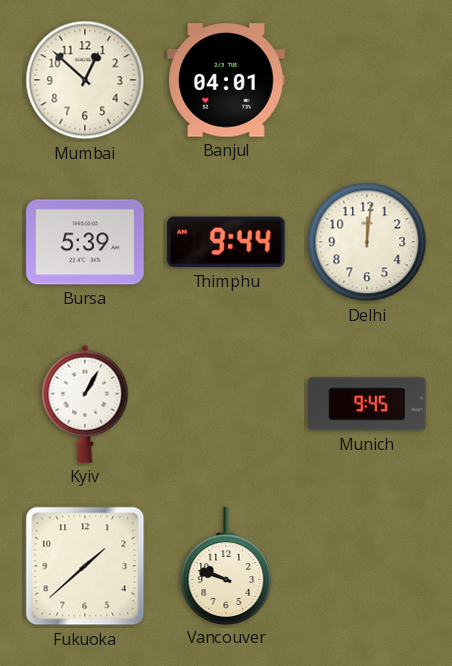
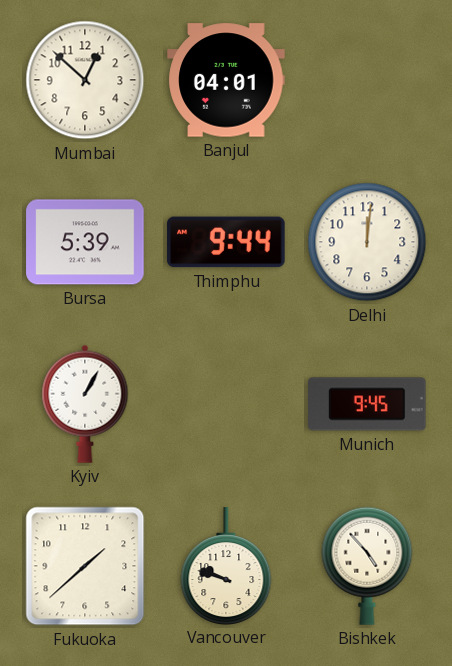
Bishkek: none -> 4:53
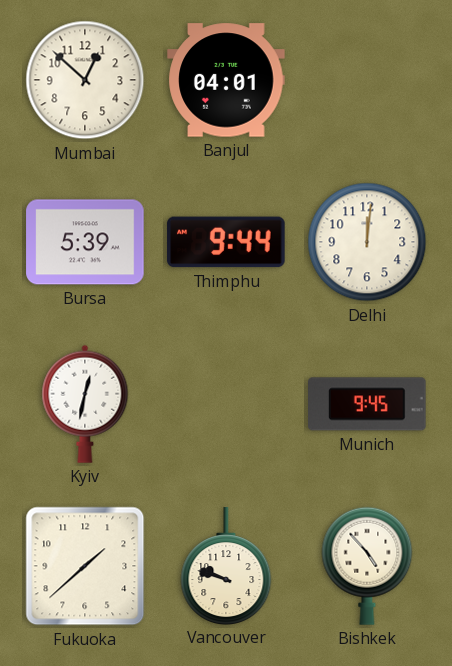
Kyiv: 1:05 -> 12:32
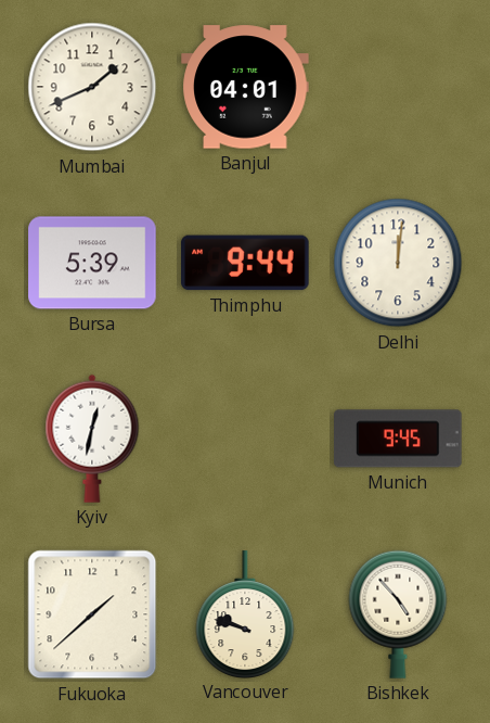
Mumbai: 12:52 -> 1:41
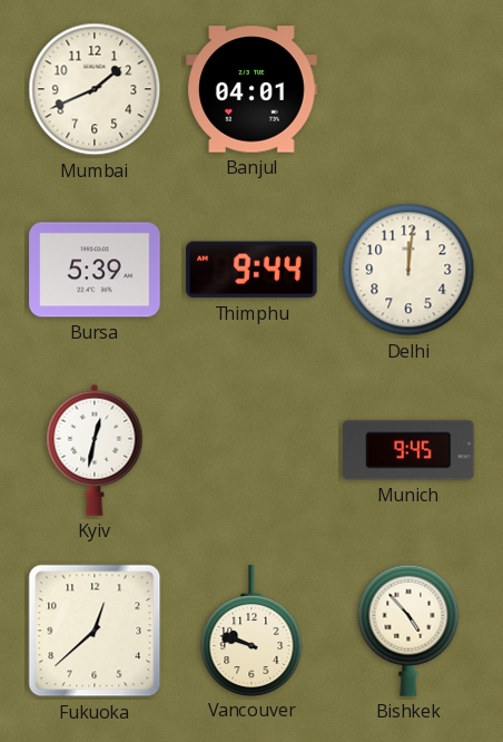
Fukuoka: 1:38 -> 12:38
